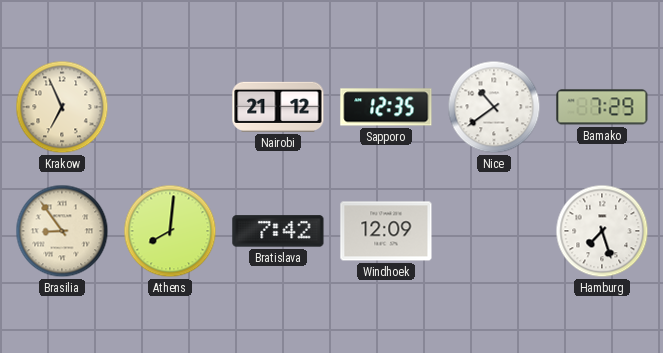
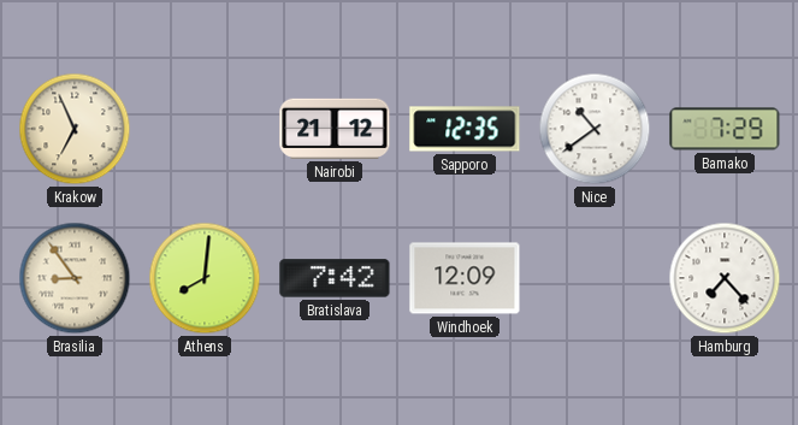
Hamburg: 7:27 -> 7:23
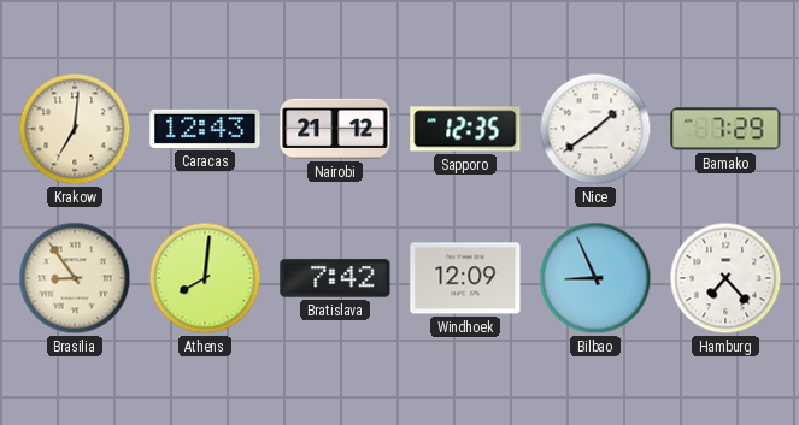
Krakow: 6:56 -> 7:01
Caracas: none -> 12:43
Nice: 10:39 -> 1:39
Bilbao: none -> 8:56
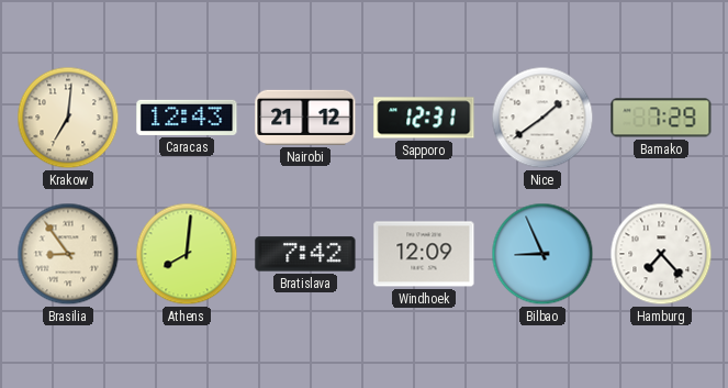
Sapporo: 12:35 -> 12:31
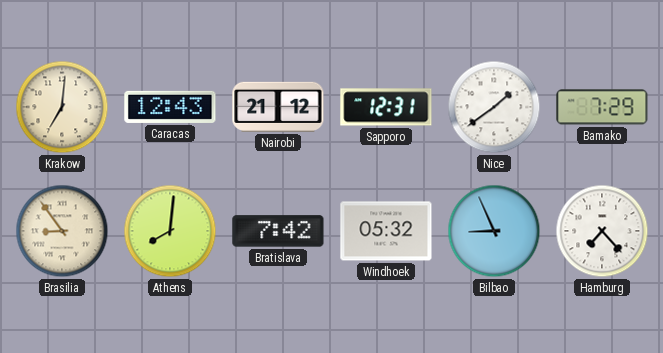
Windhoek: 12:09 -> 05:32
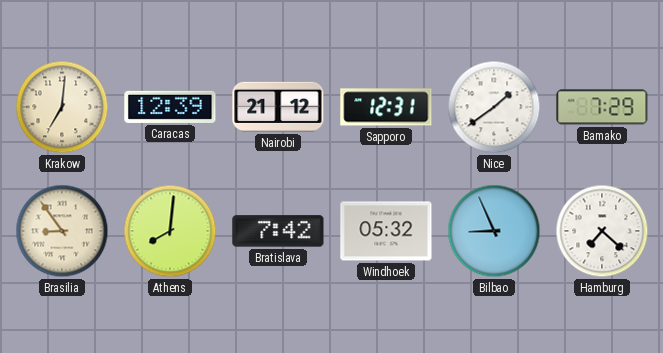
Caracas: 12:43 -> 12:39
Hamburg: 7:23 -> 7:22
